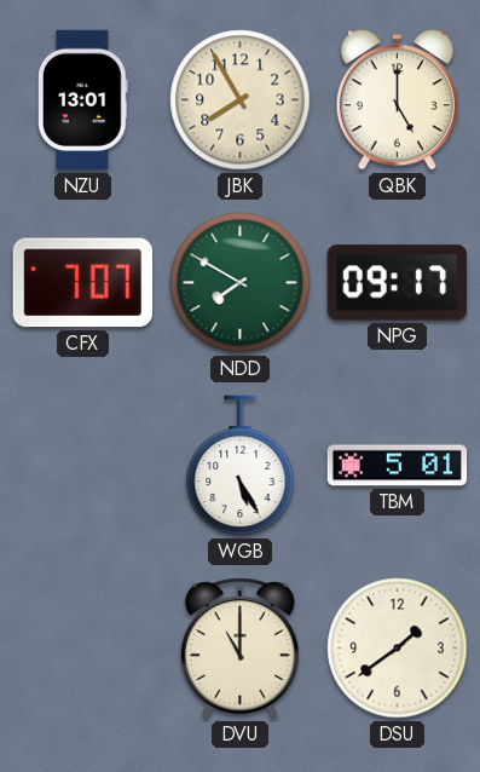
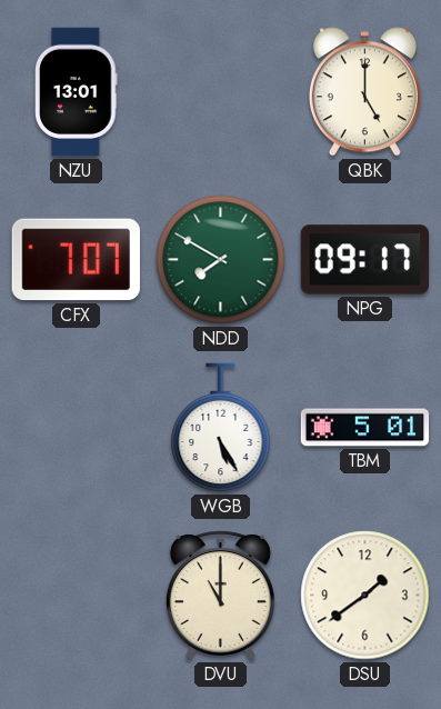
JBK: 7:55 -> none
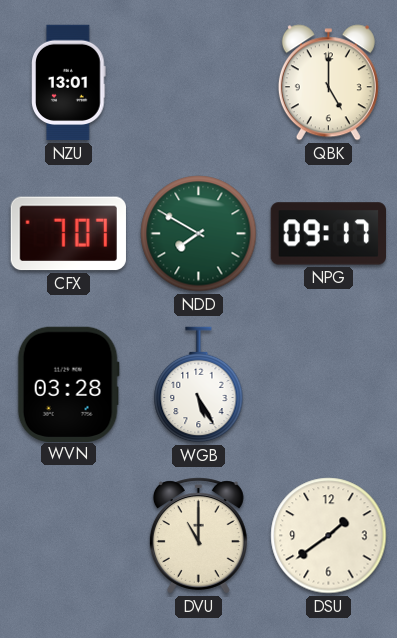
WVN: none -> 03:28
TBM: 5:01 -> none
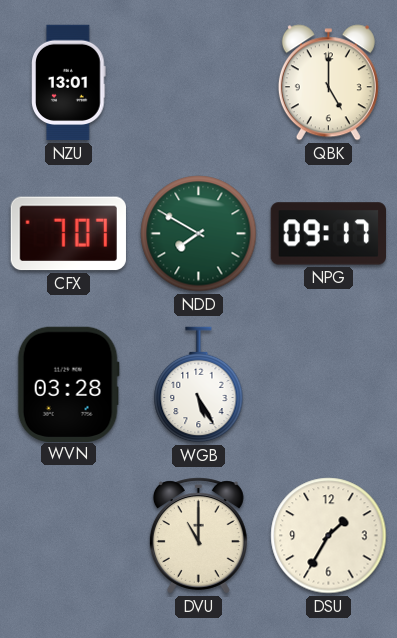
DSU: 1:39 -> 1:35
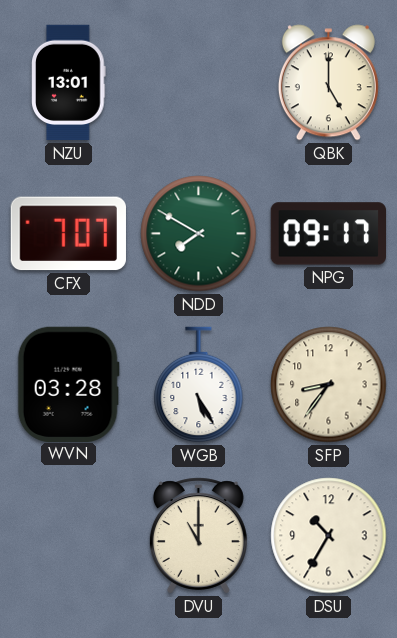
SFP: none -> 8:36
DSU: 1:35 -> 10:35
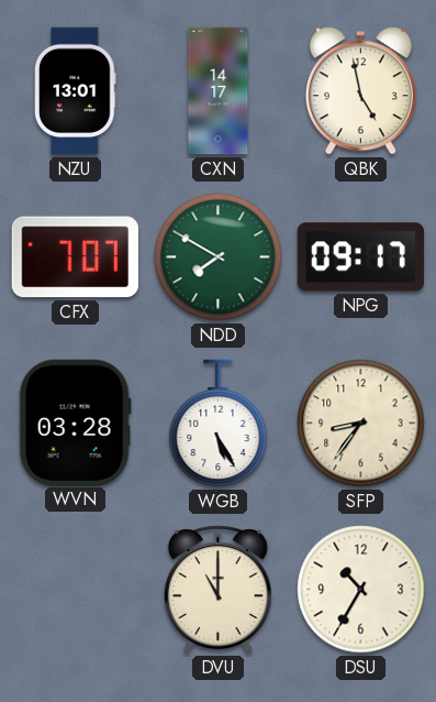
CXN: none -> 14:17
QBK: 5:00 -> 4:58
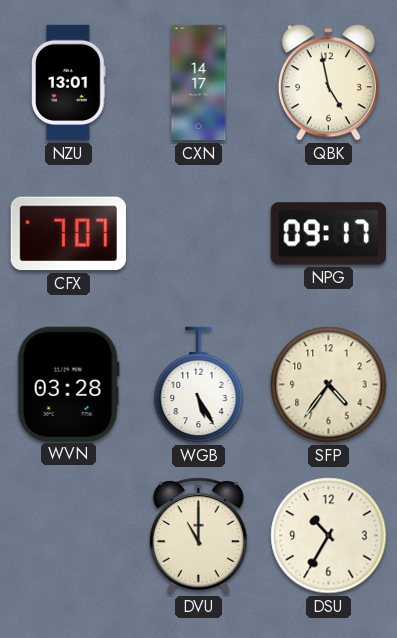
NDD: 7:50 -> none
SFP: 8:36 -> 4:36
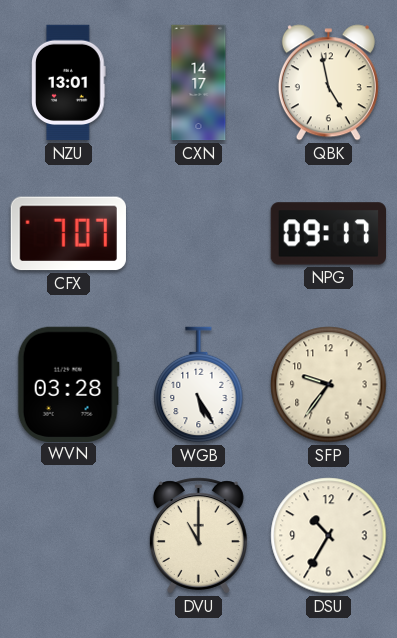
SFP: 4:36 -> 9:36
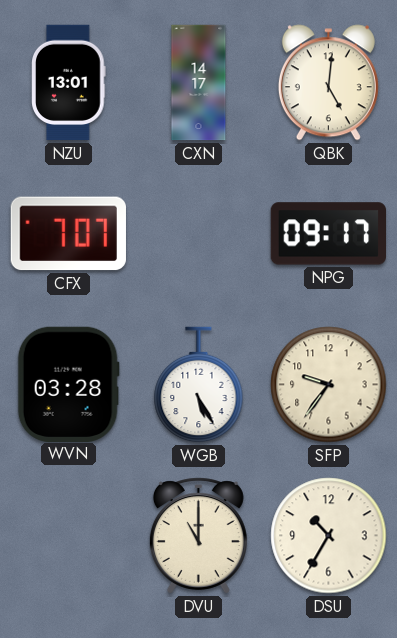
QBK: 4:58 -> 5:01
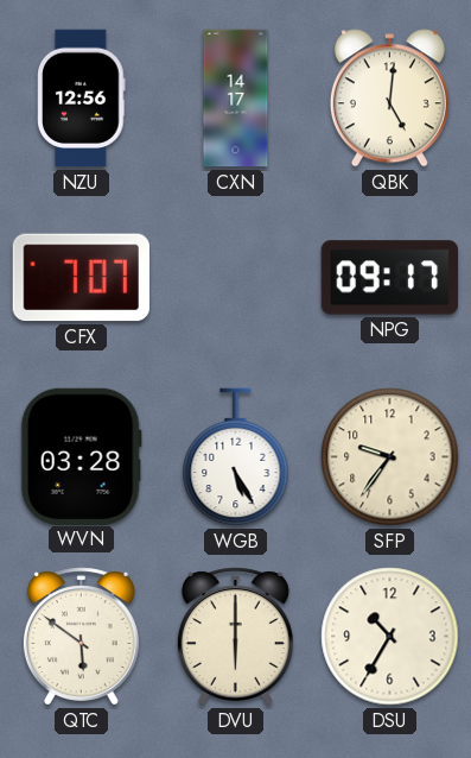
NZU: 13:01 -> 12:56
QTC: none -> 5:51
DVU: 11:00 -> 6:00
